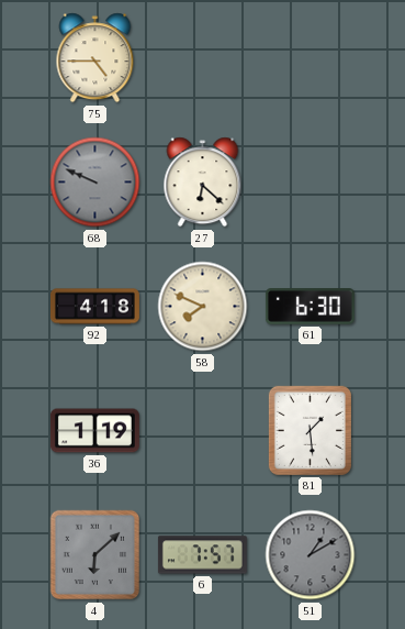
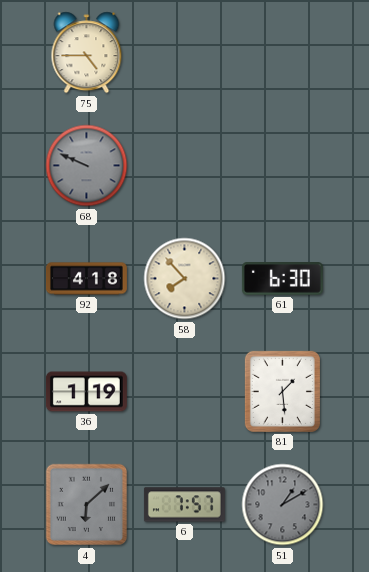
27: 6:22 -> none
58: 7:49 -> 7:53
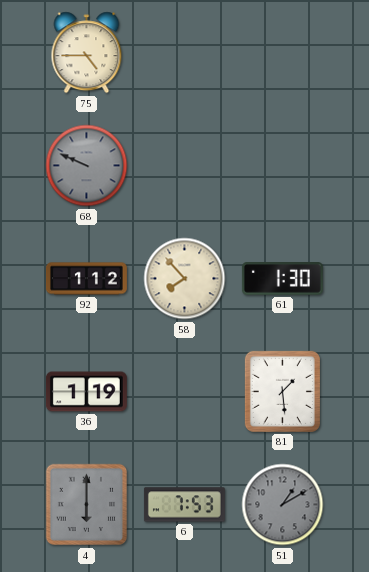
92: 4:18 -> 1:12
61: 6:30 -> 1:30
4: 6:08 -> 6:00
6: 7:57 -> 7:53
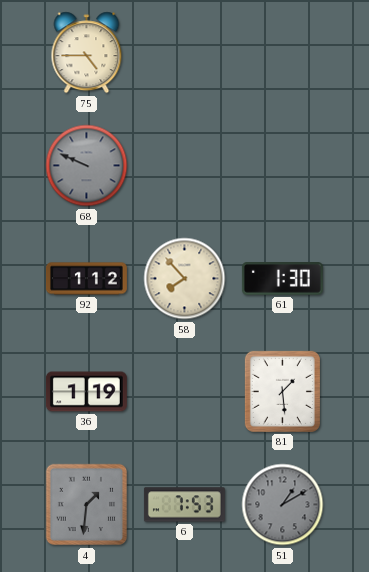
4: 6:00 -> 1:31
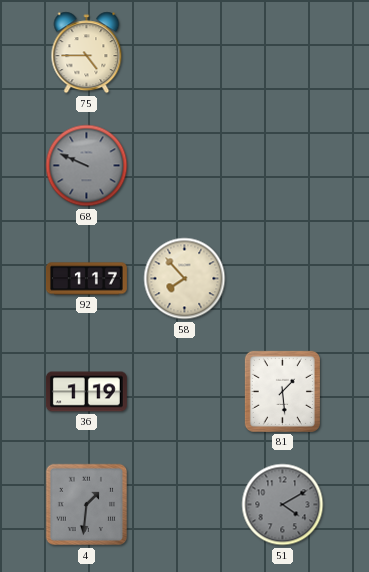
92: 1:12 -> 1:17
61: 1:30 -> none
6: 7:53 -> none
51: 1:10 -> 4:10
